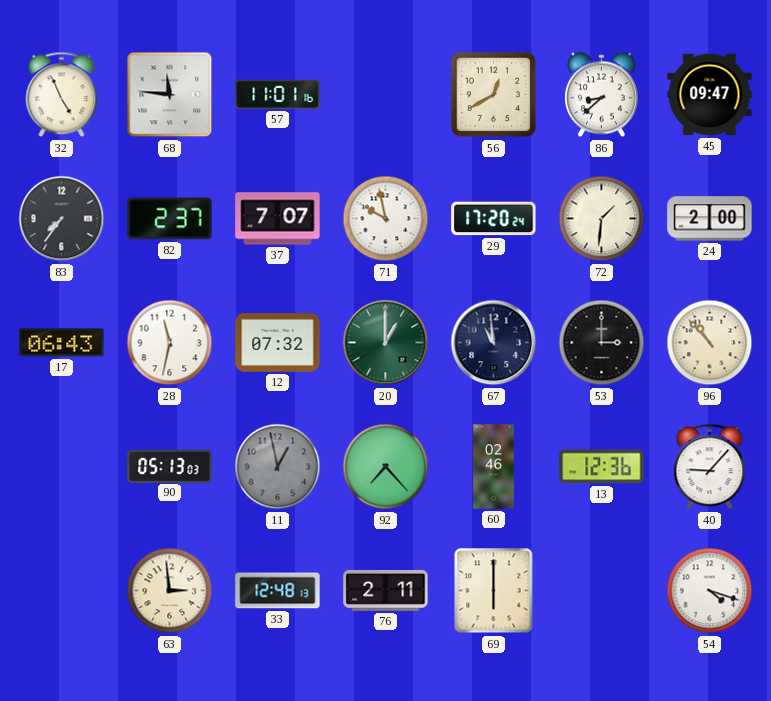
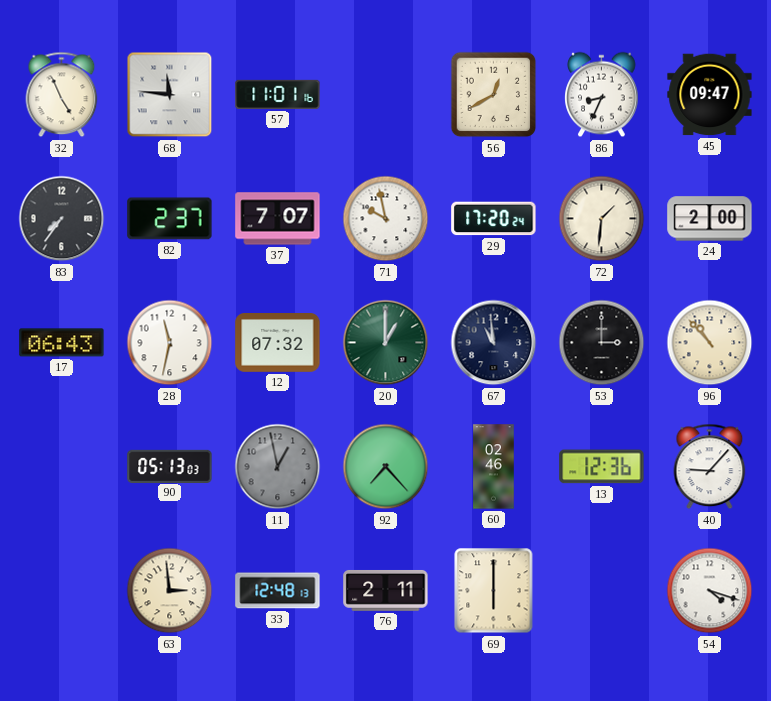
86: 8:38 -> 8:34
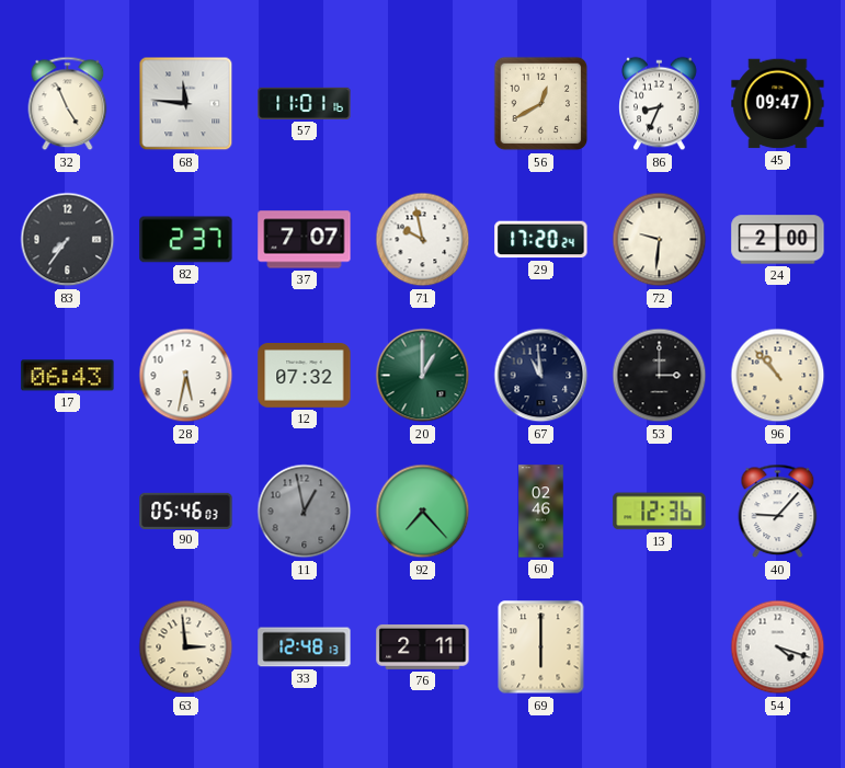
72: 1:31 -> 9:31
28: 11:32 -> 5:32
90: 05:13 -> 05:46
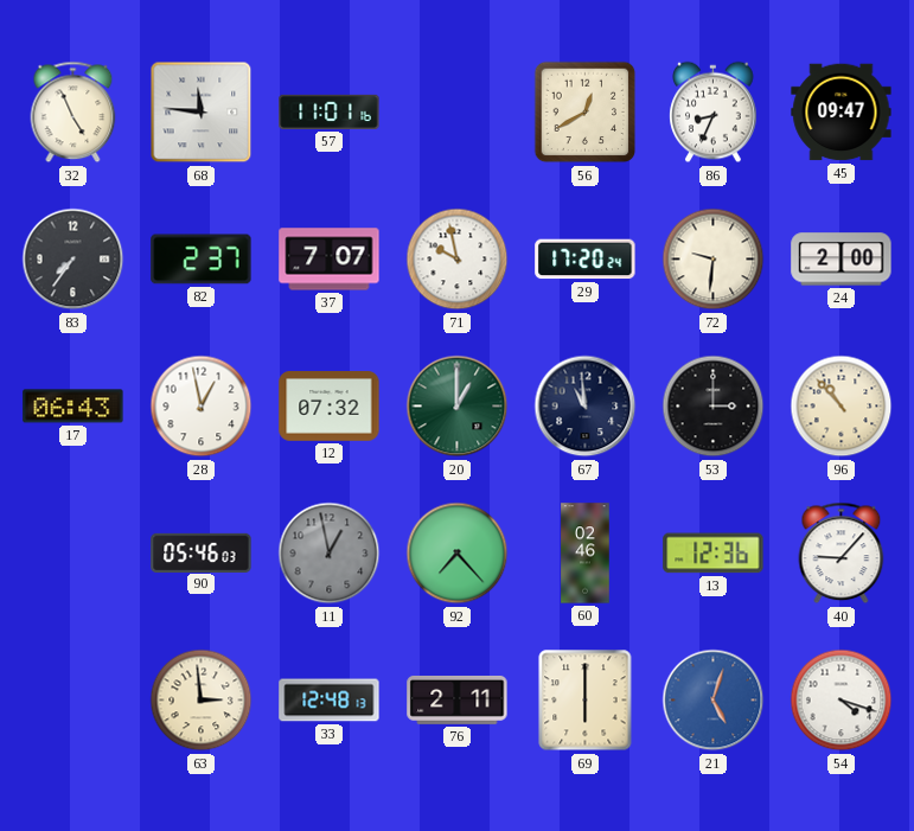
28: 5:32 -> 12:58
21: none -> 5:03
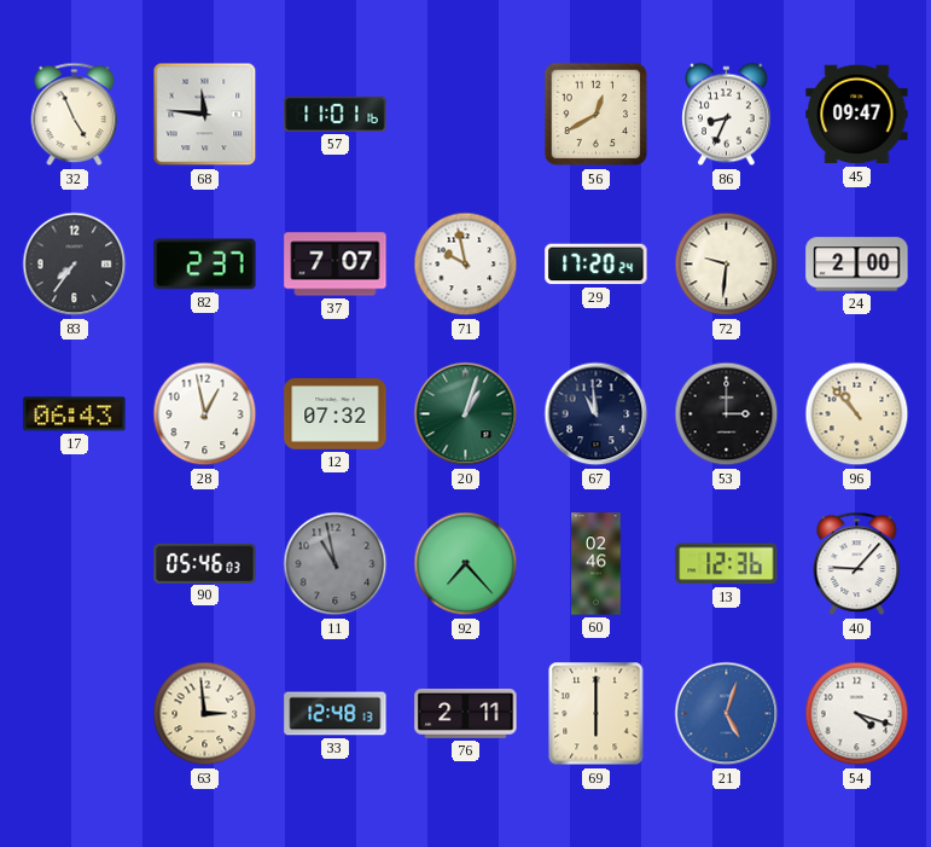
20: 1:00 -> 1:03
11: 12:58 -> 10:58
